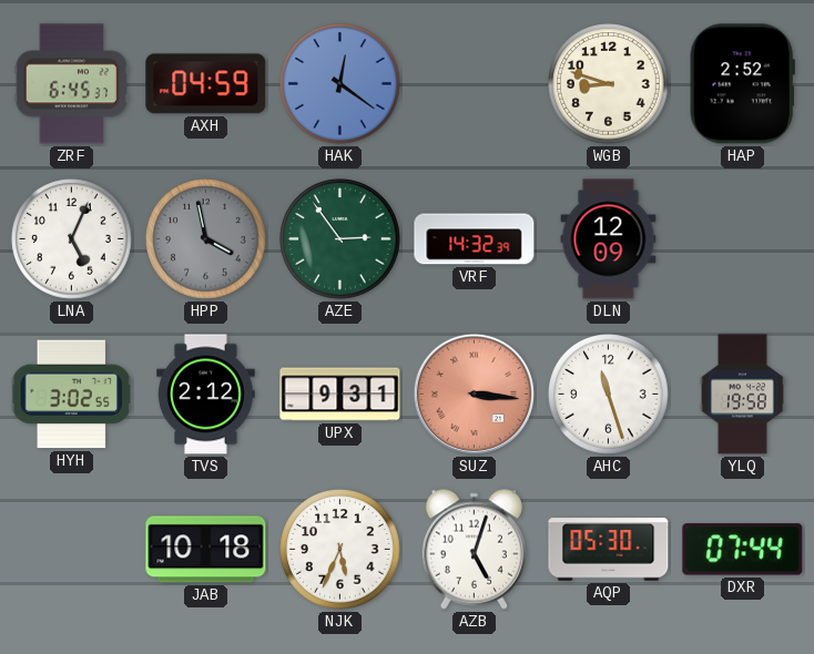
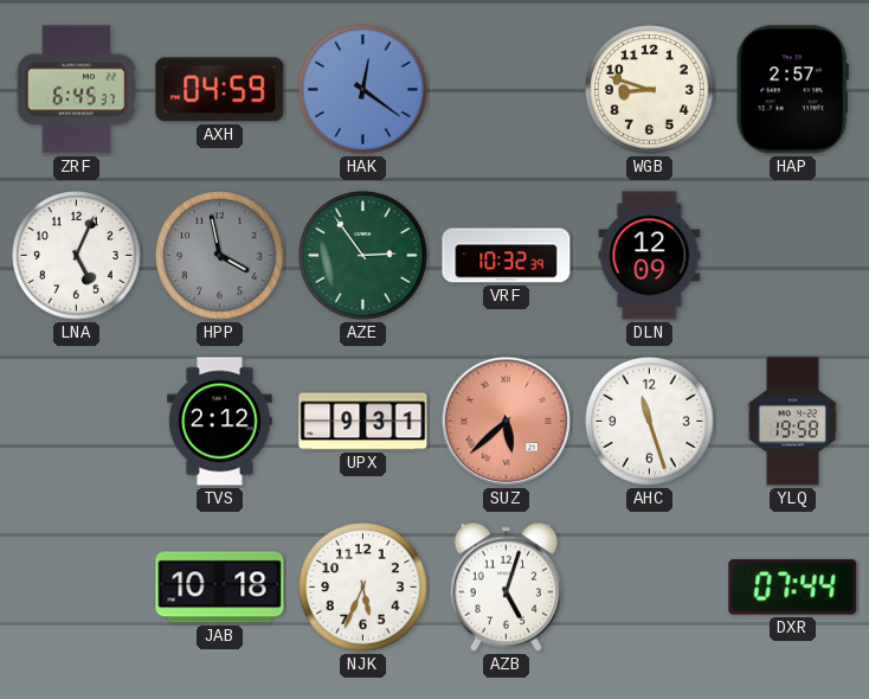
HAP: 2:52 -> 2:57
VRF: 14:32 -> 10:32
HYH: 3:02 -> none
SUZ: 3:16 -> 5:38
AQP: 05:30 -> none
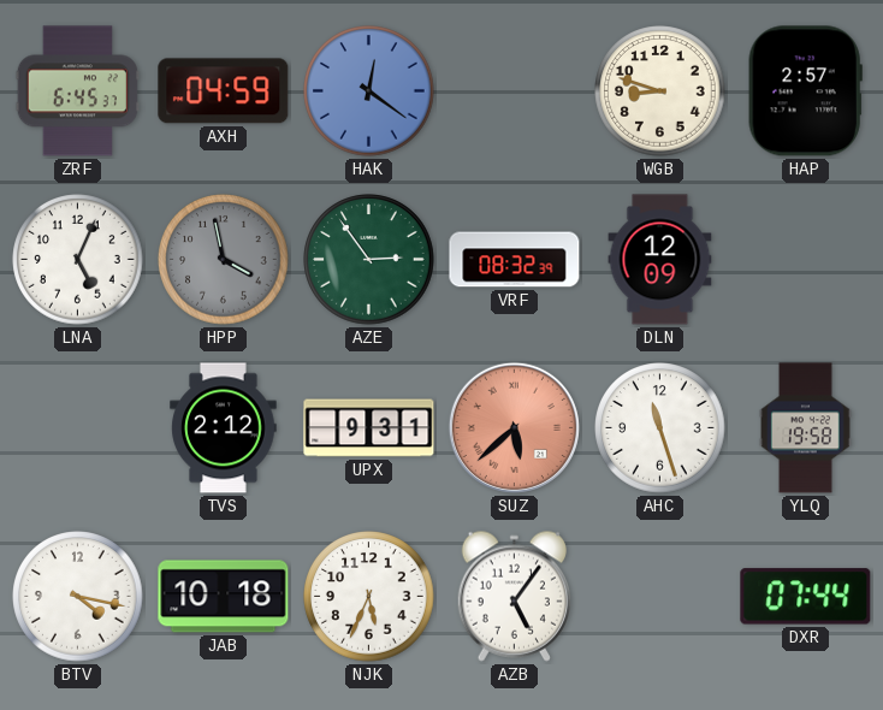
VRF: 10:32 -> 08:32
BTV: none -> 4:17
AZB: 5:03 -> 5:06
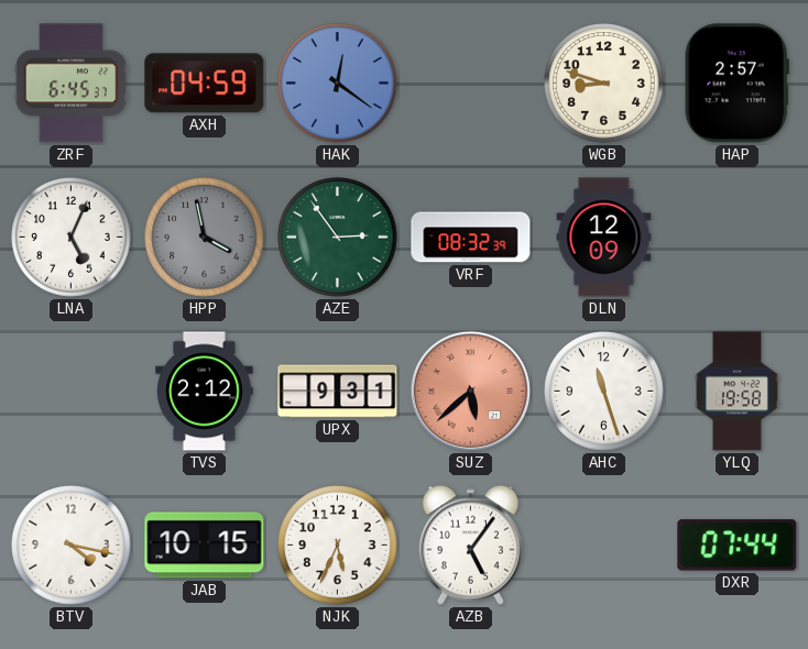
JAB: 10:18 -> 10:15
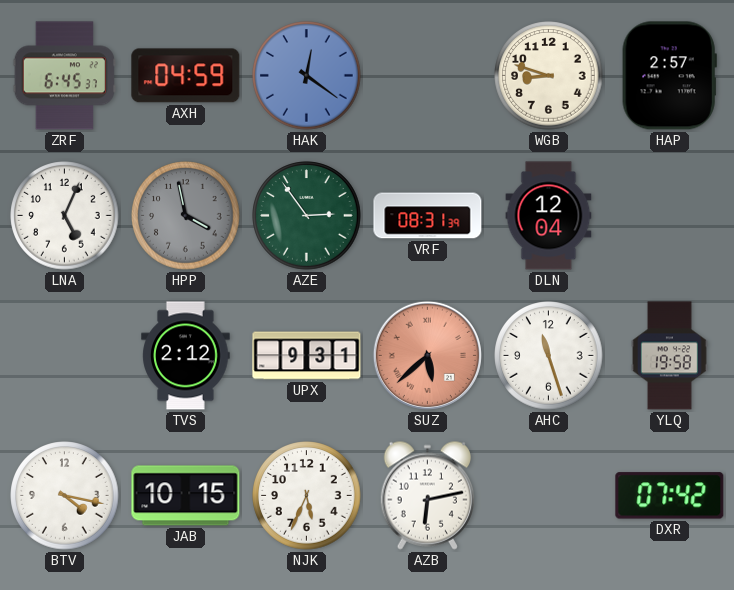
VRF: 08:32 -> 08:31
DLN: 12:09 -> 12:04
AZB: 5:06 -> 6:13
DXR: 07:44 -> 07:42
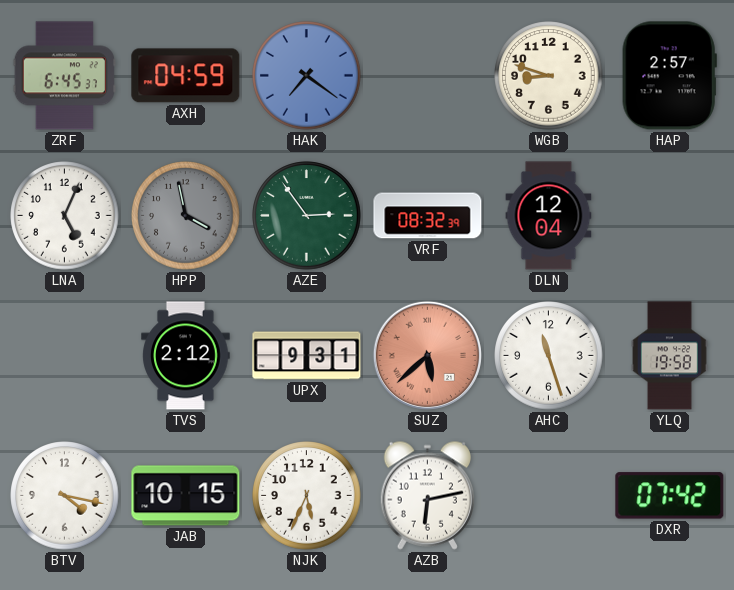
HAK: 12:21 -> 7:21
VRF: 08:31 -> 08:32
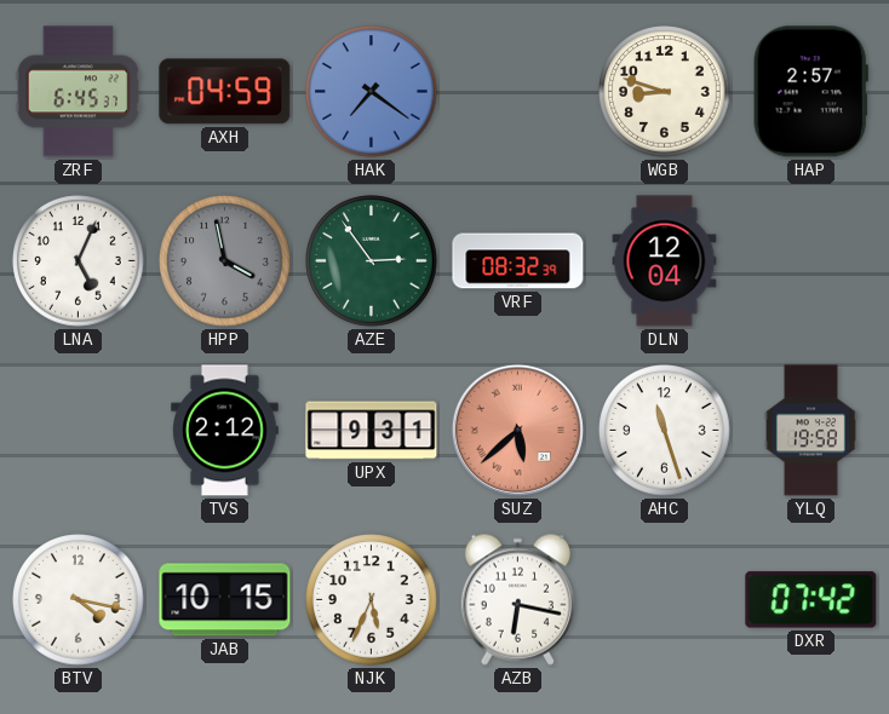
AZB: 6:13 -> 6:17
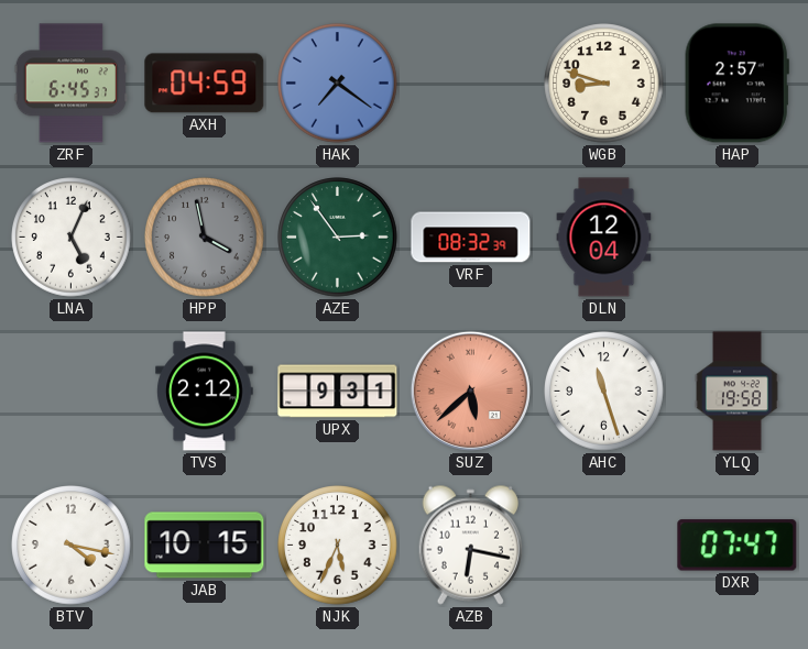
DXR: 07:42 -> 07:47
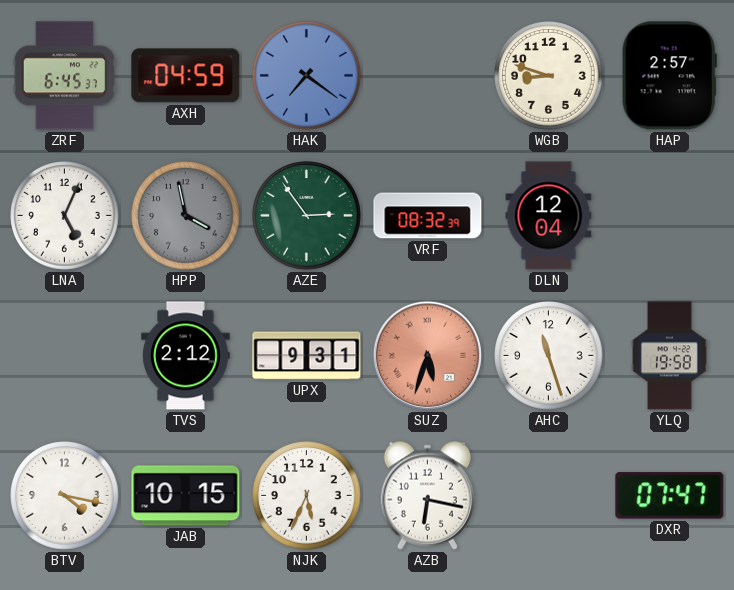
SUZ: 5:38 -> 5:33
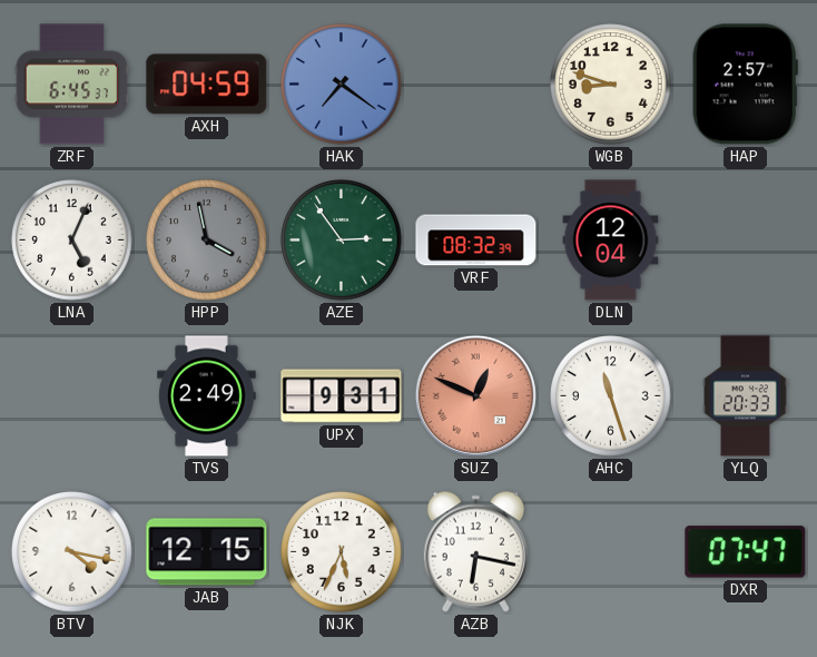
TVS: 2:12 -> 2:49
SUZ: 5:33 -> 12:49
YLQ: 19:58 -> 20:33
JAB: 10:15 -> 12:15
